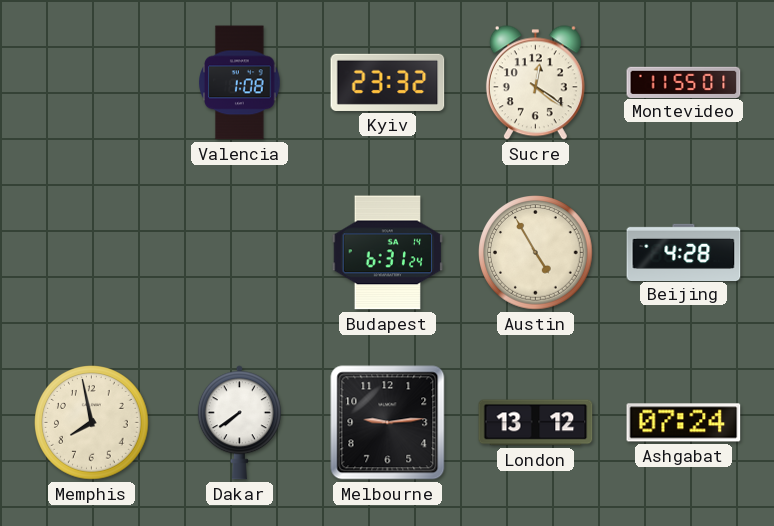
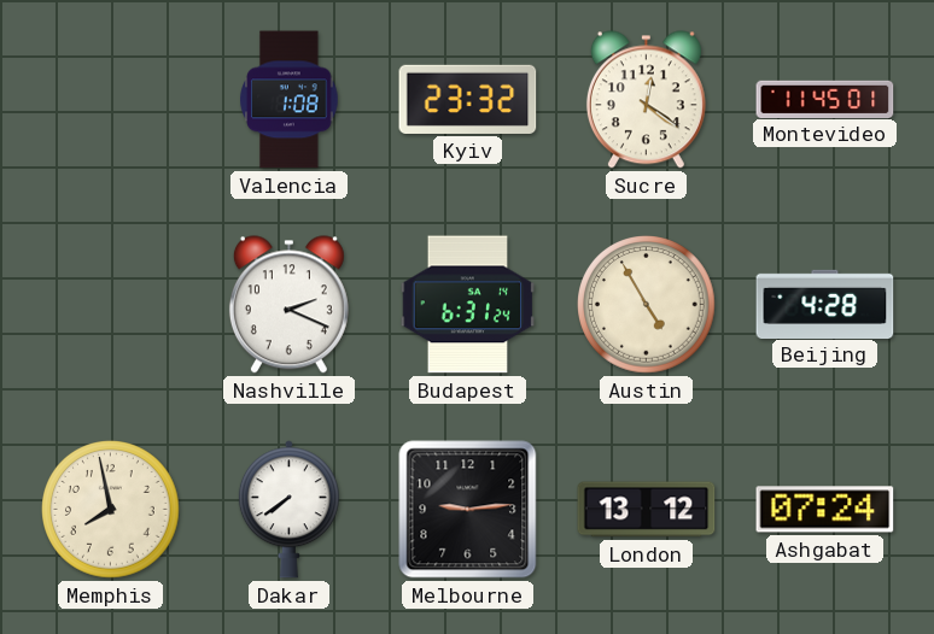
Montevideo: 11:55 -> 11:45
Nashville: none -> 2:19
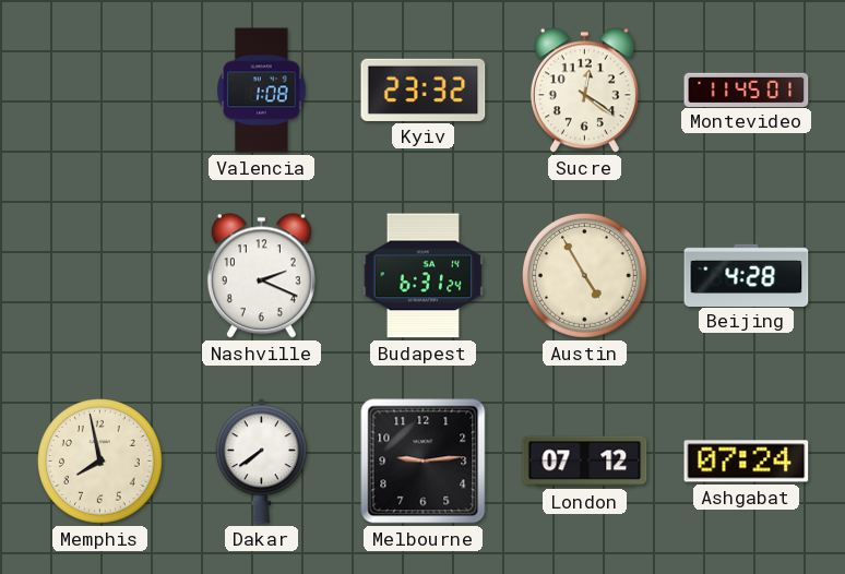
London: 13:12 -> 07:12
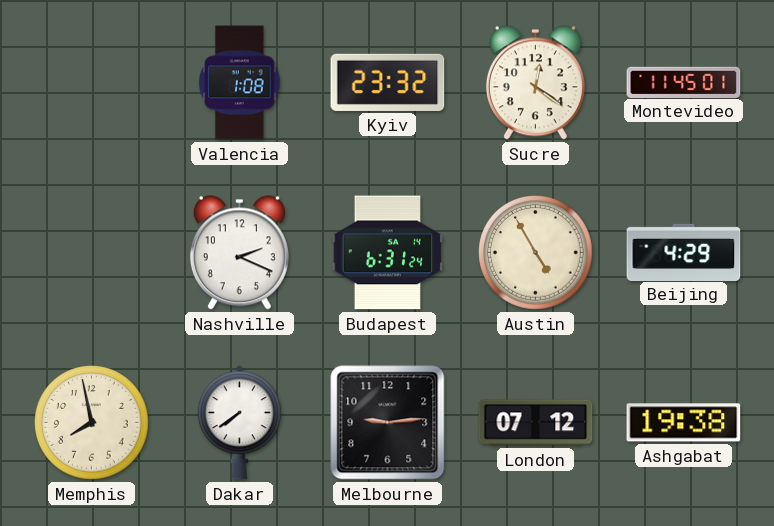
Beijing: 4:28 -> 4:29
Ashgabat: 07:24 -> 19:38
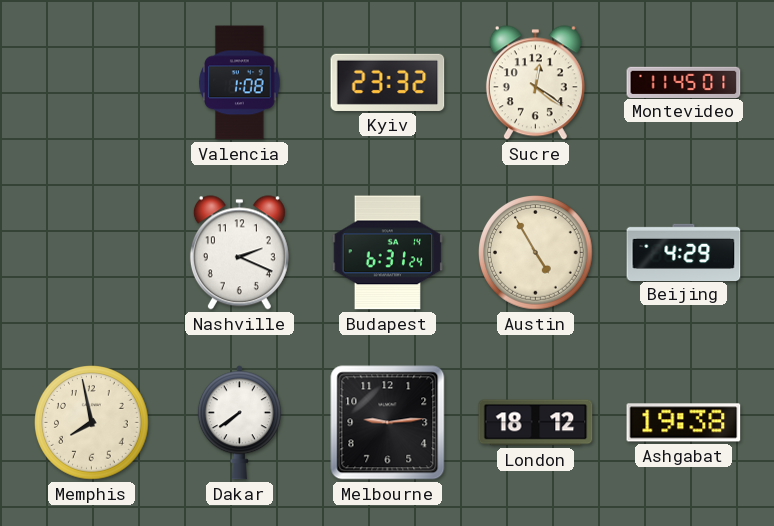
London: 07:12 -> 18:12
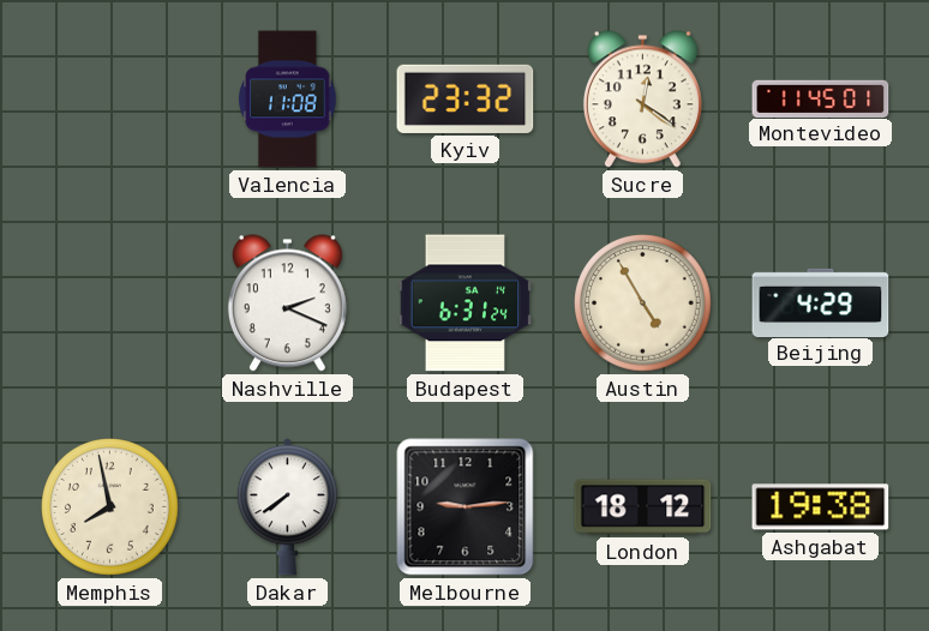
Valencia: 1:08 -> 11:08
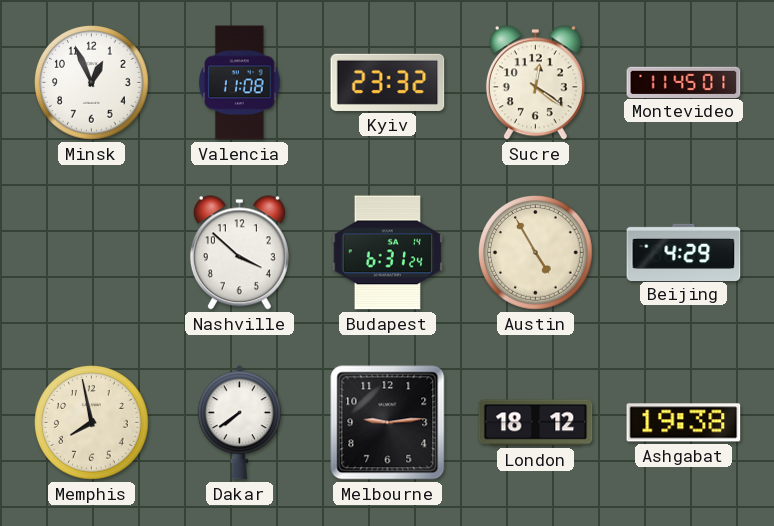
Minsk: none -> 12:56
Nashville: 2:19 -> 3:52
